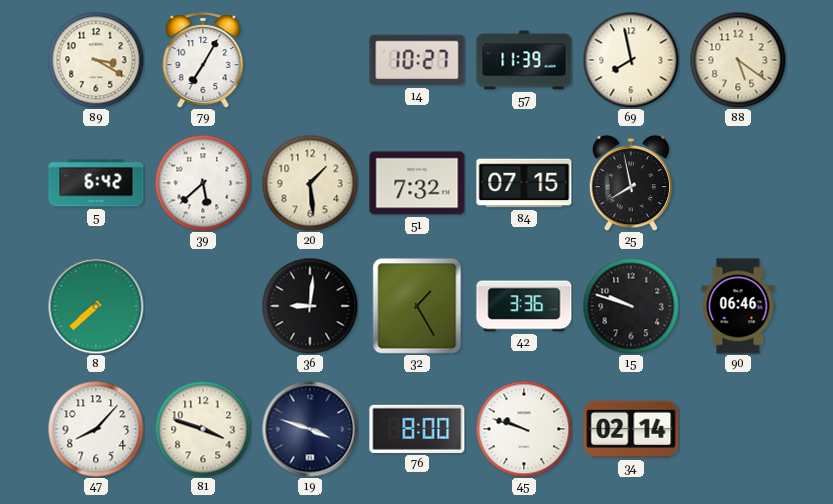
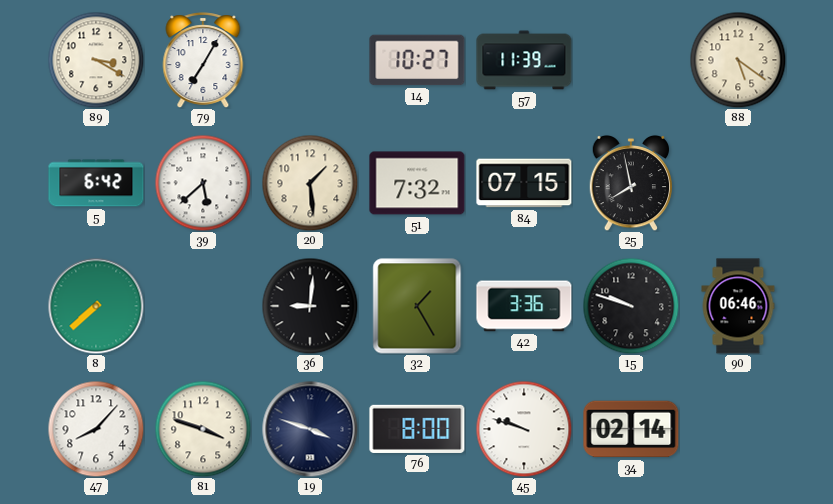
69: 7:58 -> none
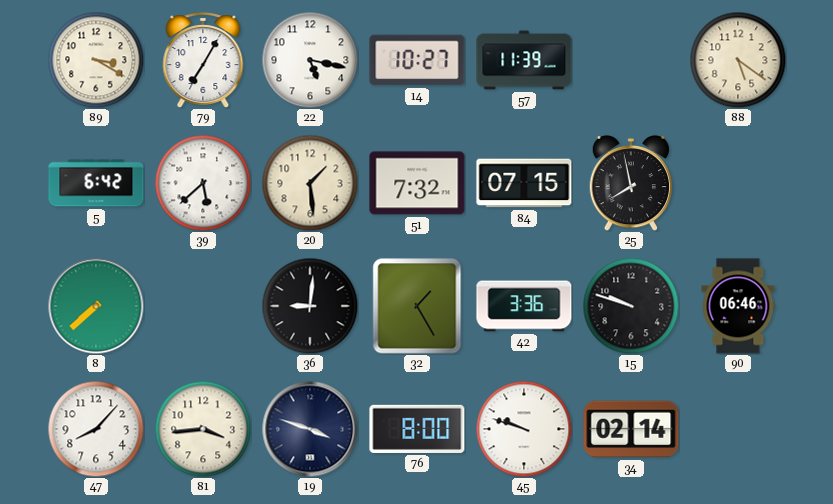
22: none -> 5:17
81: 3:48 -> 3:44
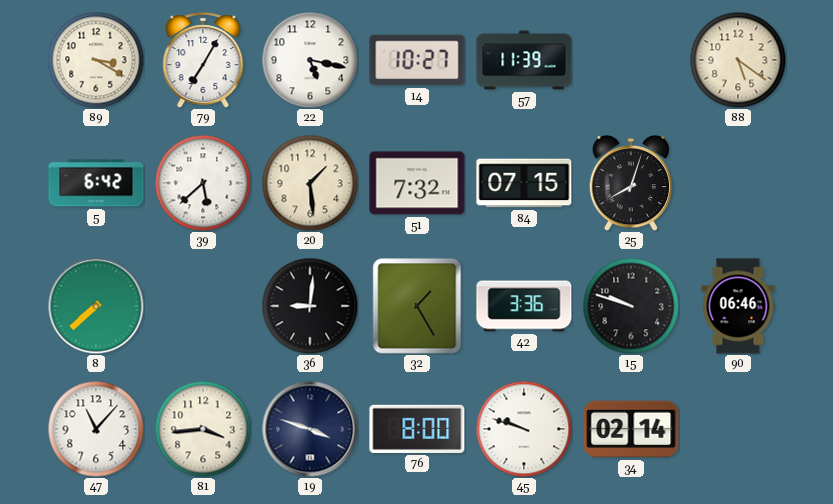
25: 7:58 -> 8:03
47: 8:07 -> 11:07
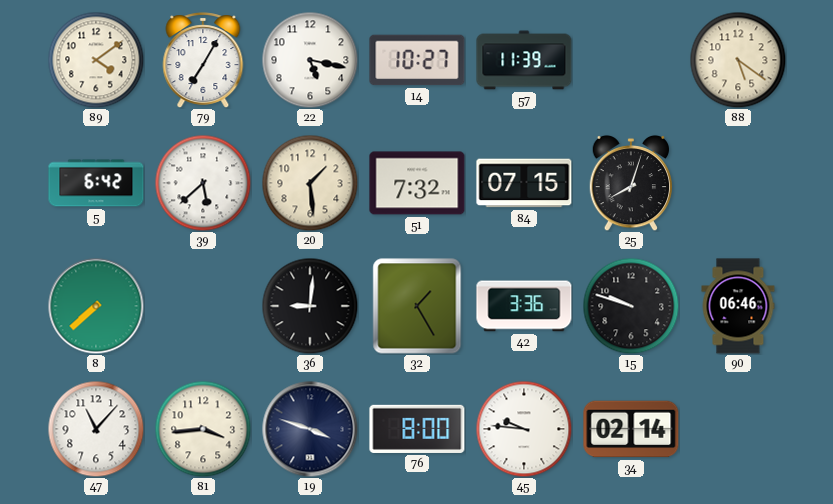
89: 3:20 -> 4:09
45: 9:48 -> 9:46
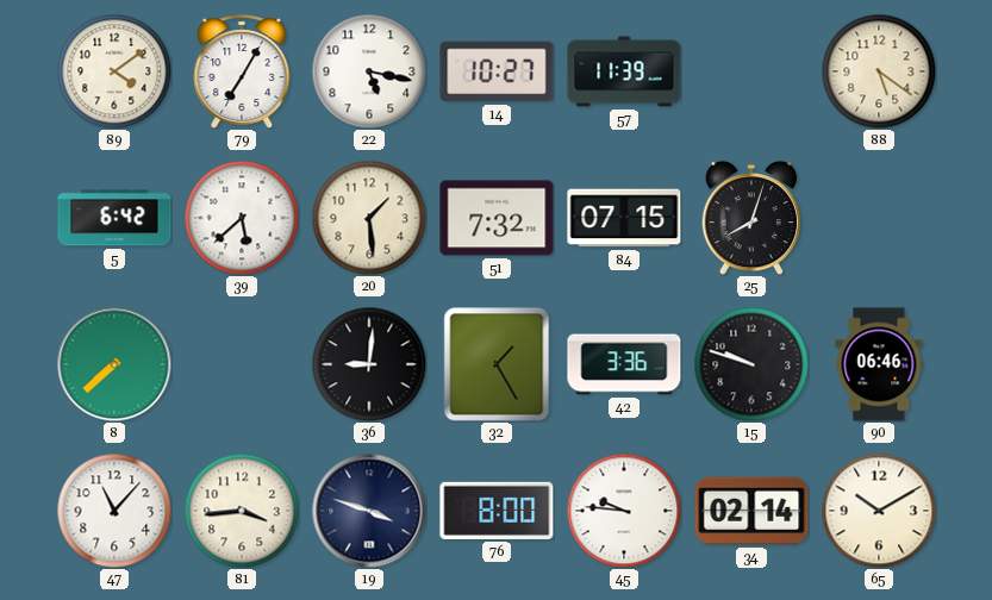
65: none -> 10:10
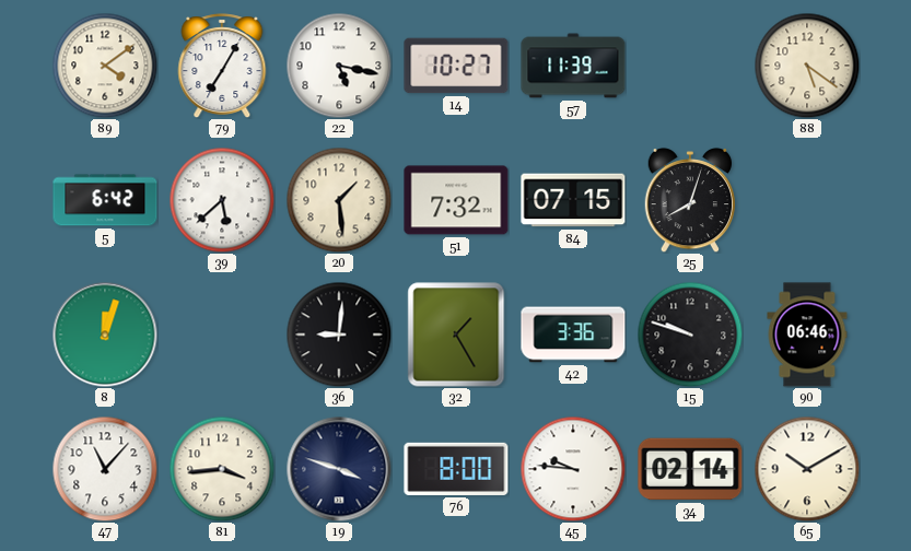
8: 7:38 -> 12:03
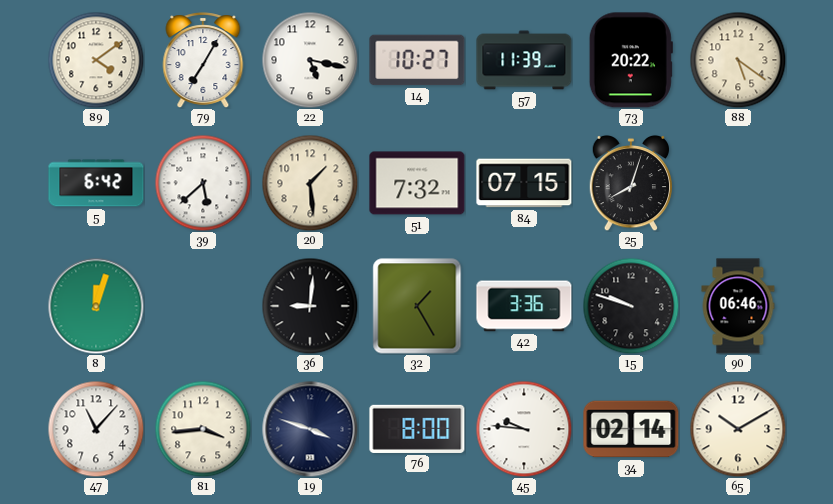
73: none -> 20:22
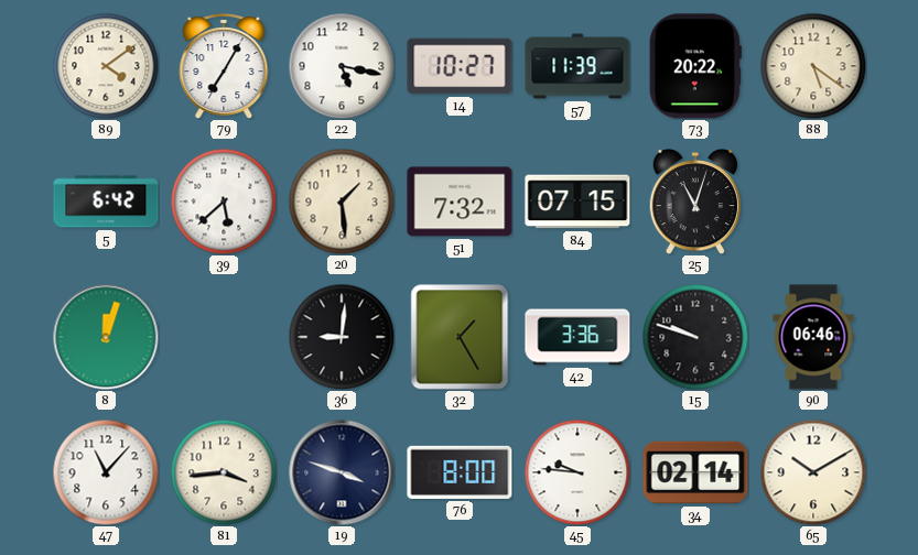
25: 8:03 -> 11:03
